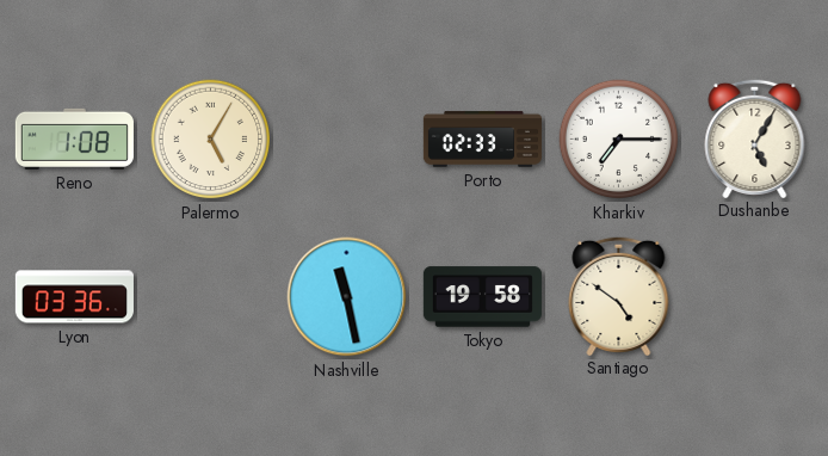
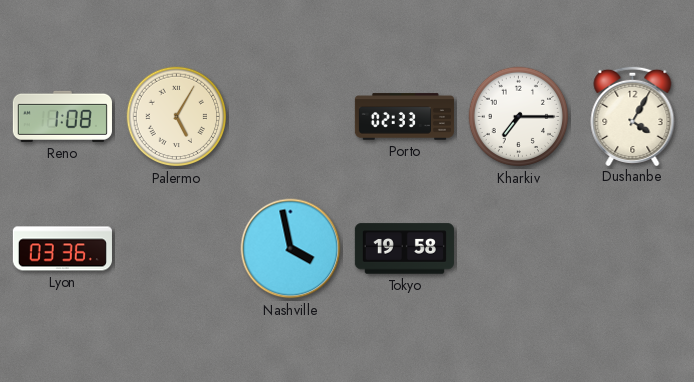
Dushanbe: 5:05 -> 4:05
Nashville: 11:28 -> 3:58
Santiago: 4:51 -> none
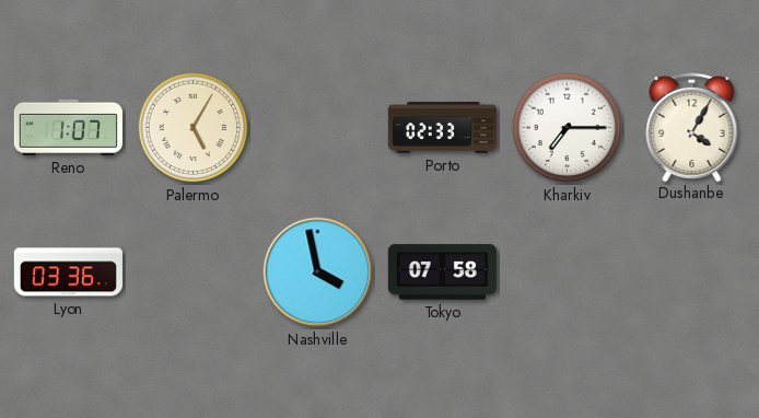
Reno: 1:08 -> 1:07
Tokyo: 19:58 -> 07:58
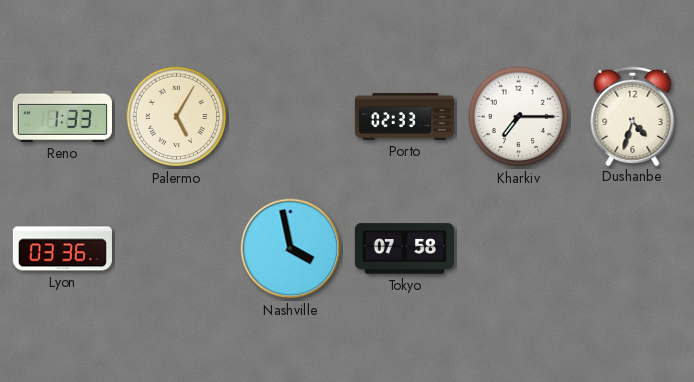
Reno: 1:07 -> 1:33
Dushanbe: 4:05 -> 4:33
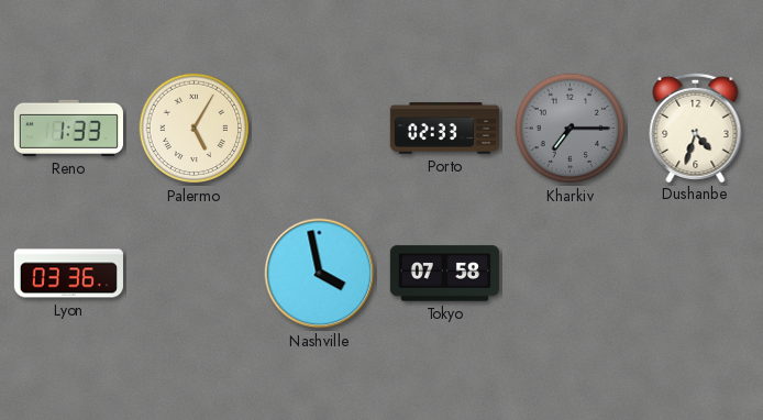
Kharkiv dial: white -> grey
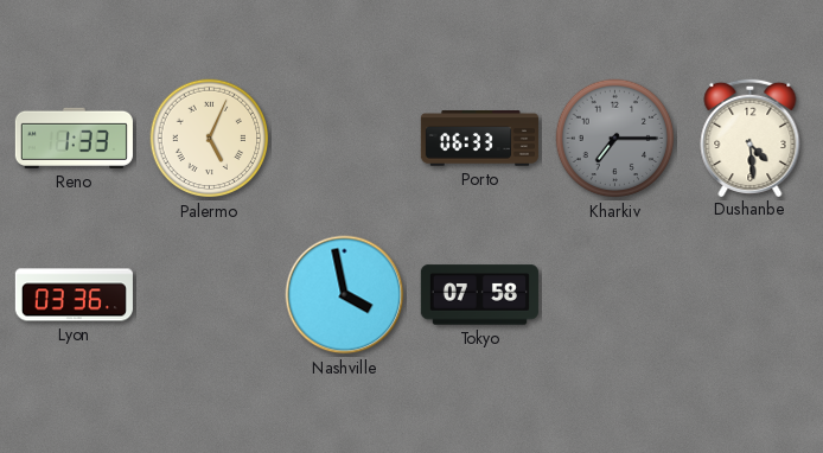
Palermo: 5:05 -> 5:04
Porto: 02:33 -> 06:33
Dushanbe: 4:33 -> 4:29
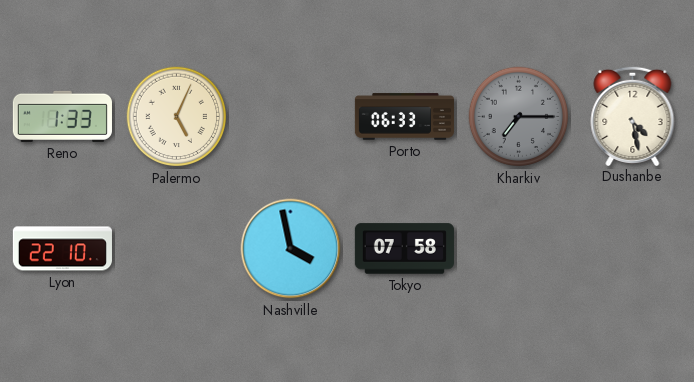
Dushanbe: 4:29 -> 4:28
Lyon: 03:36 -> 22:10
